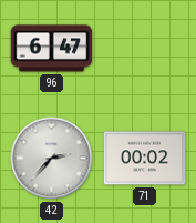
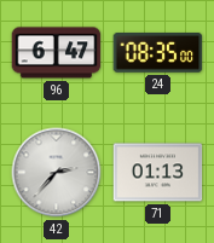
24: none -> 08:35
71: 00:02 -> 01:13
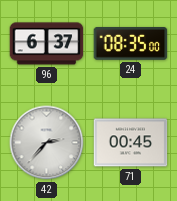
96: 6:47 -> 6:37
71: 01:13 -> 00:45
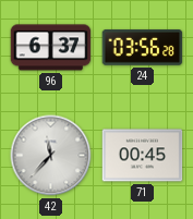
24: 08:35 -> 03:56
42: 2:37 -> 11:37
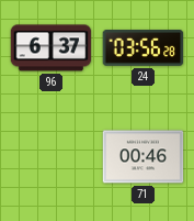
42: 11:37 -> none
71: 00:45 -> 00:46
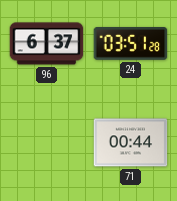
24: 03:56 -> 03:51
71: 00:46 -> 00:44
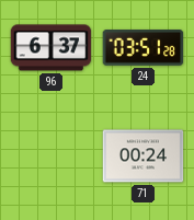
71: 00:44 -> 00:24
